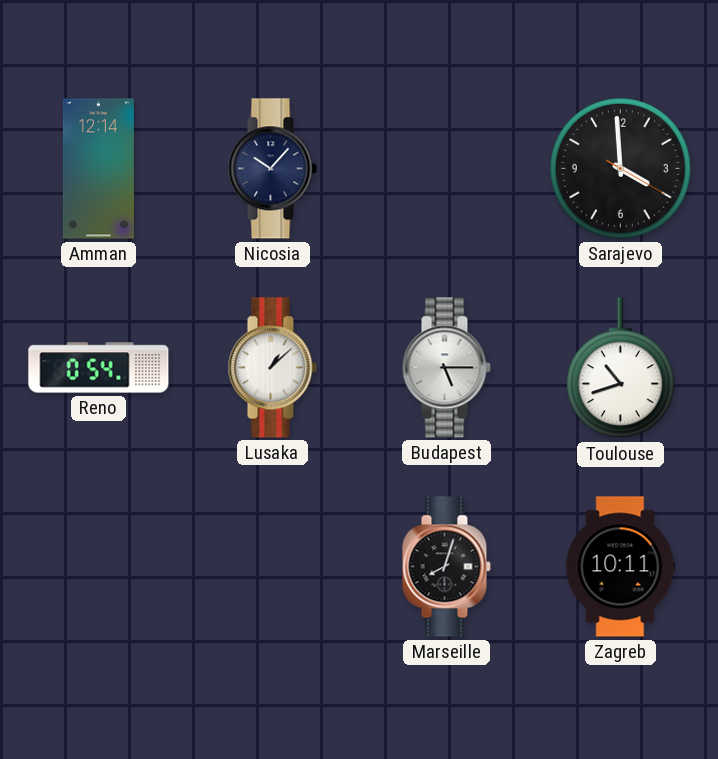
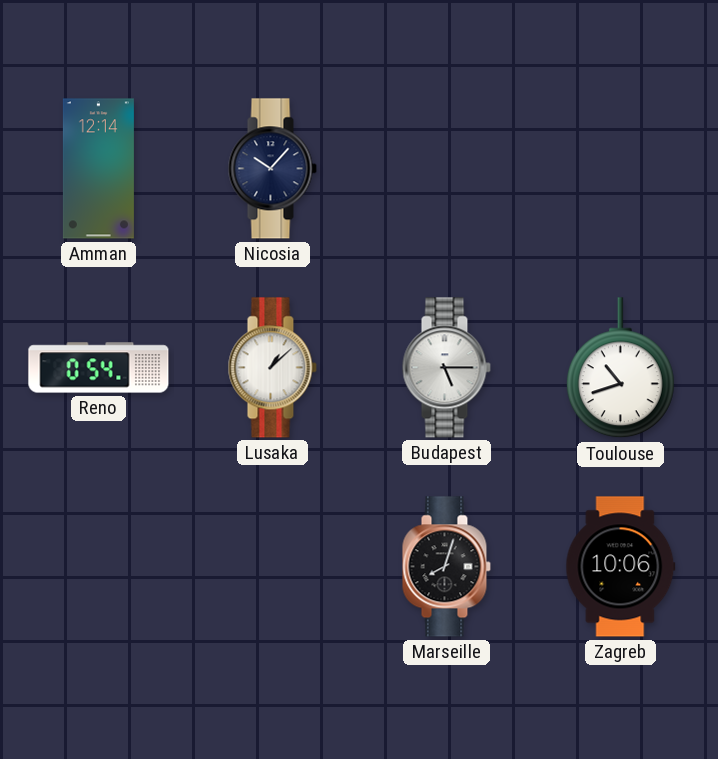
Sarajevo: 3:59 -> none
Zagreb: 10:11 -> 10:06
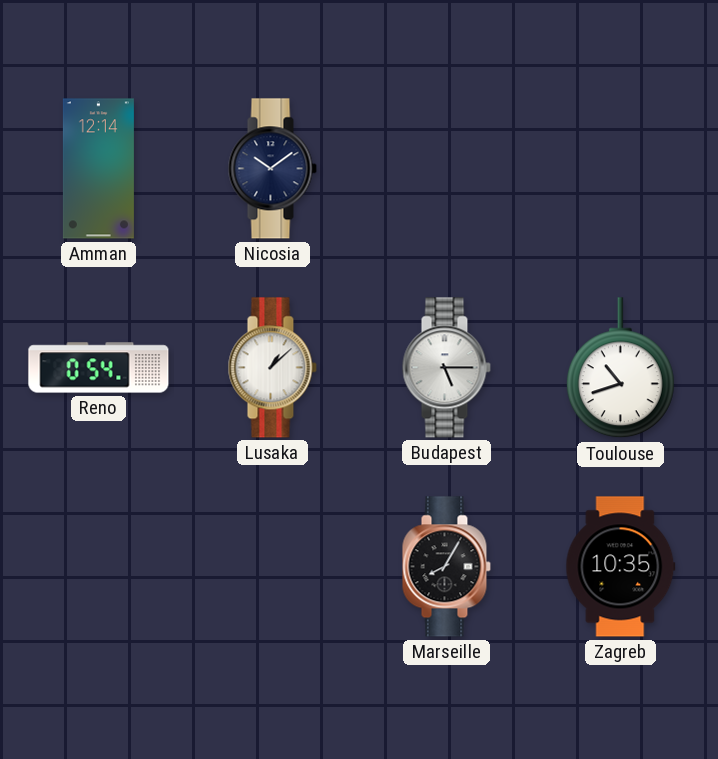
Nicosia: 10:07 -> 10:09
Marseille: 8:03 -> 8:05
Zagreb: 10:06 -> 10:35
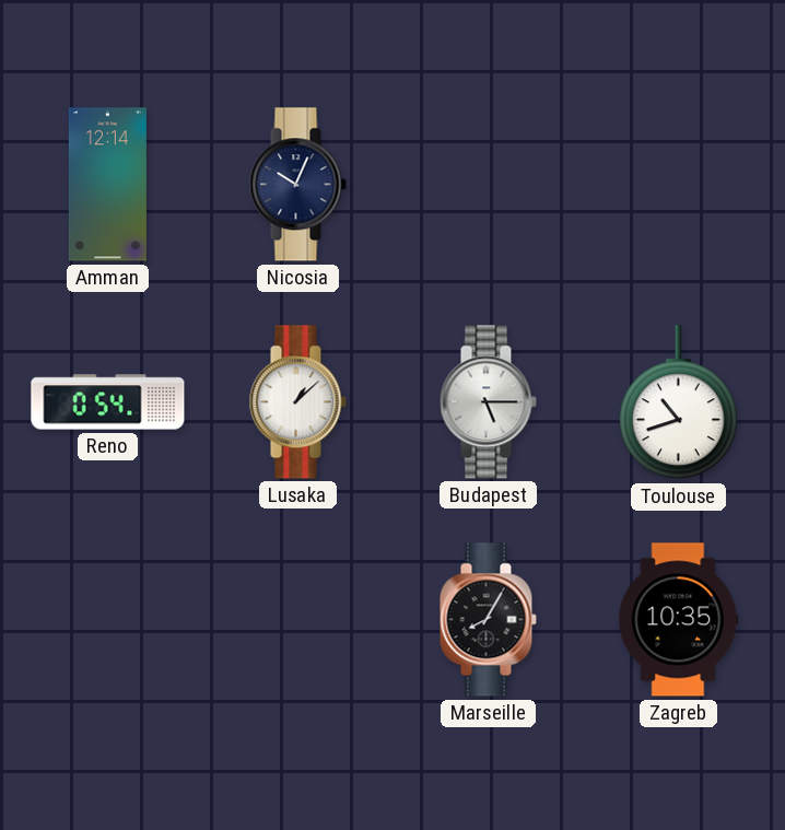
Nicosia: 10:09 -> 10:04
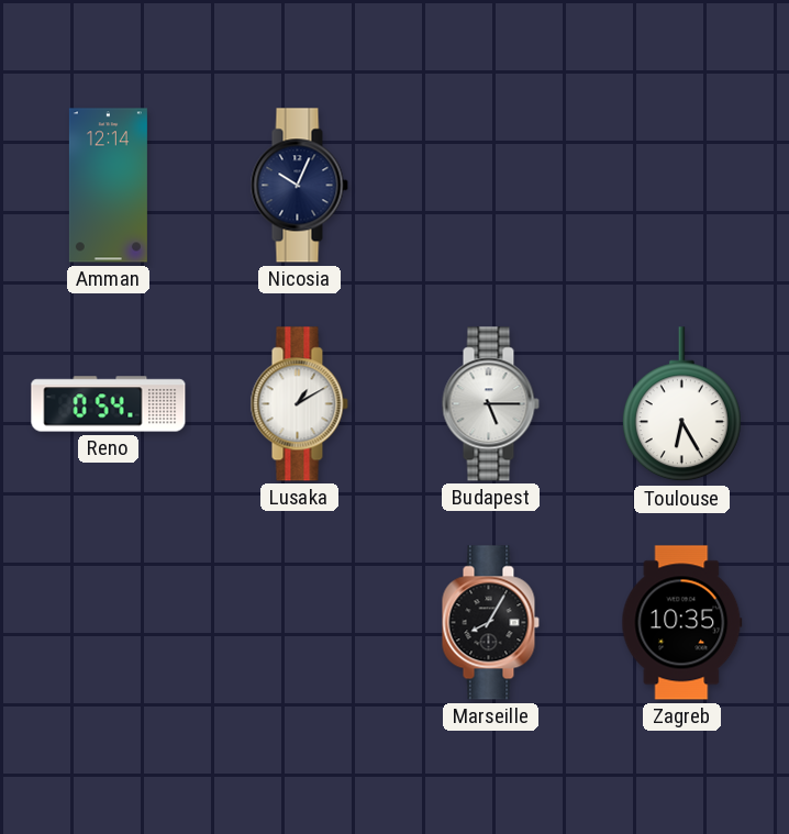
Lusaka: 1:08 -> 1:10
Toulouse: 10:42 -> 6:25
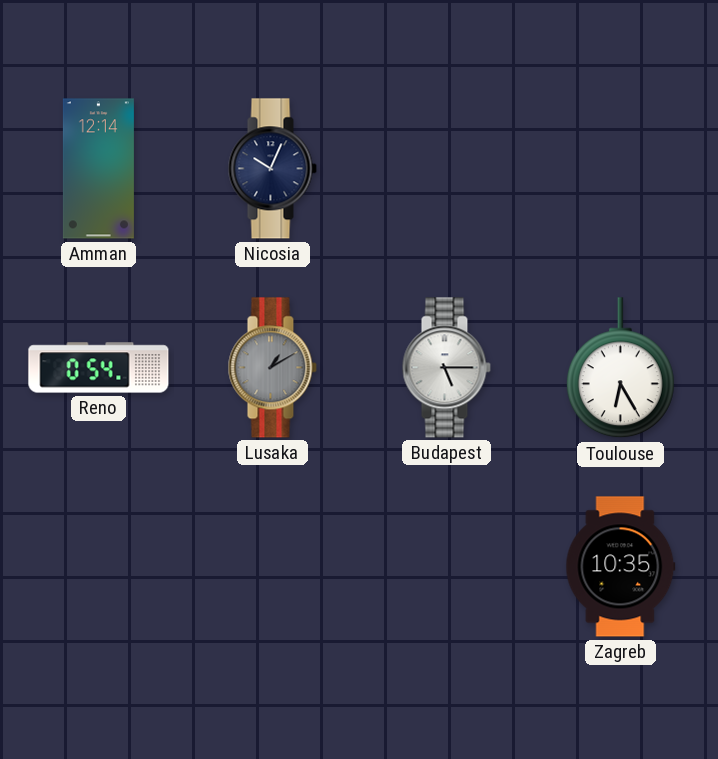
Lusaka dial: white -> grey
Marseille: 8:05 -> none
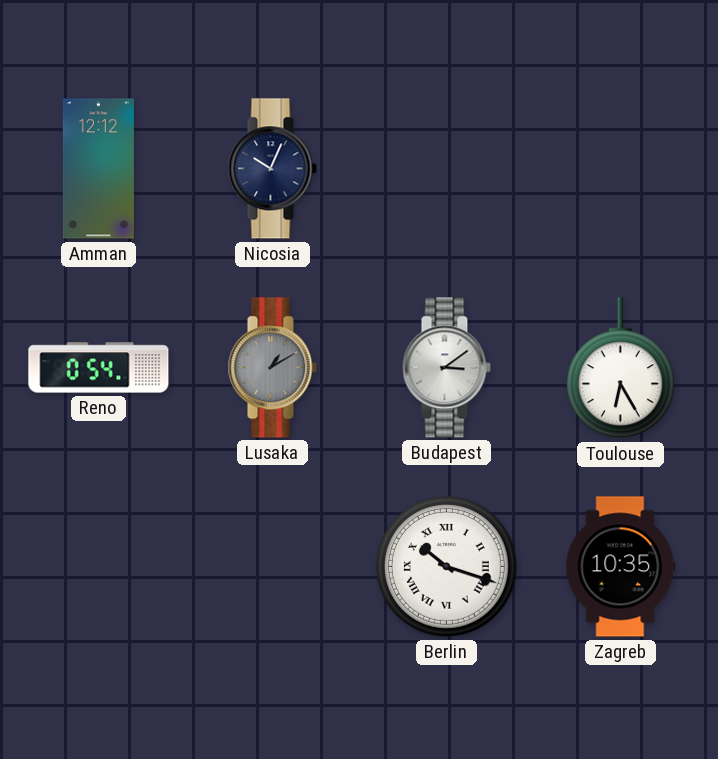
Amman: 12:14 -> 12:12
Budapest: 5:15 -> 3:09
Berlin: none -> 10:18
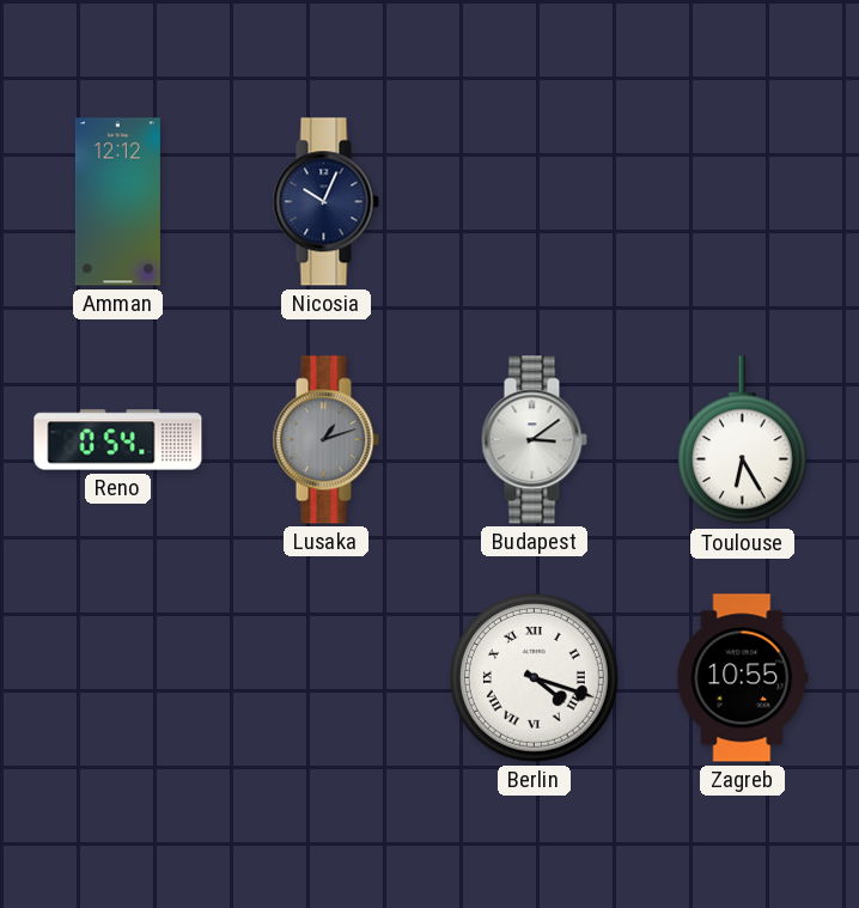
Lusaka: 1:10 -> 1:12
Berlin: 10:18 -> 4:18
Zagreb: 10:35 -> 10:55
